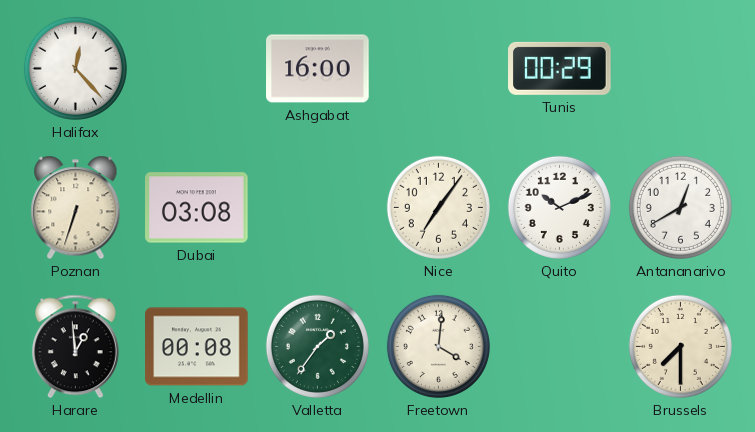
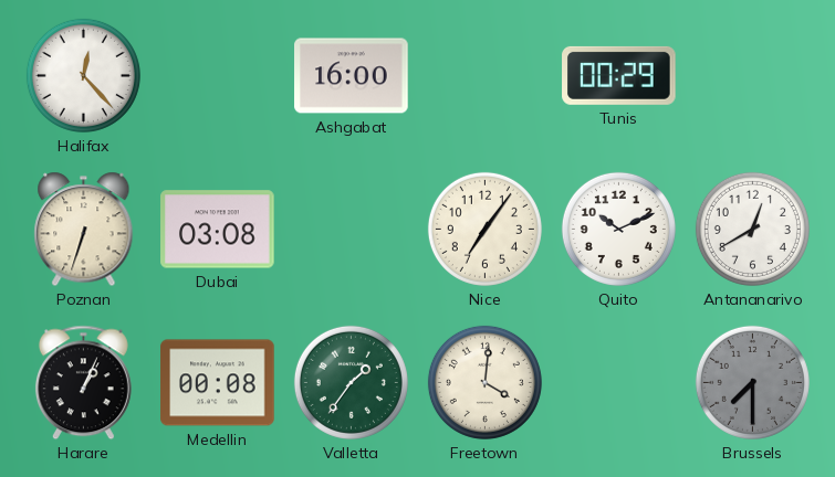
Harare: 12:59 -> 1:04
Brussels dial: cream -> grey
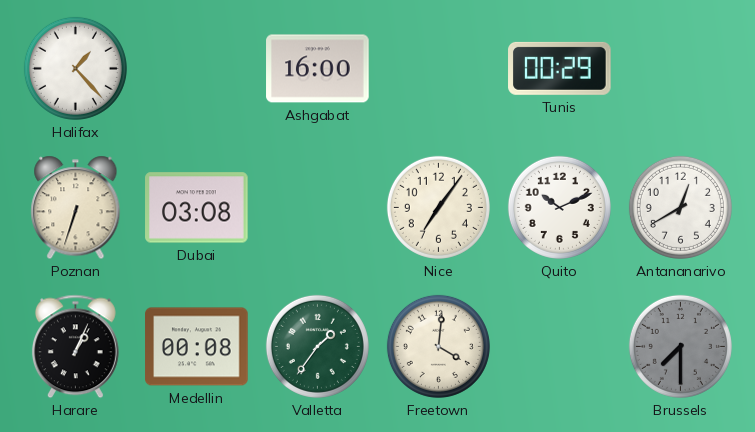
Halifax: 12:23 -> 1:23
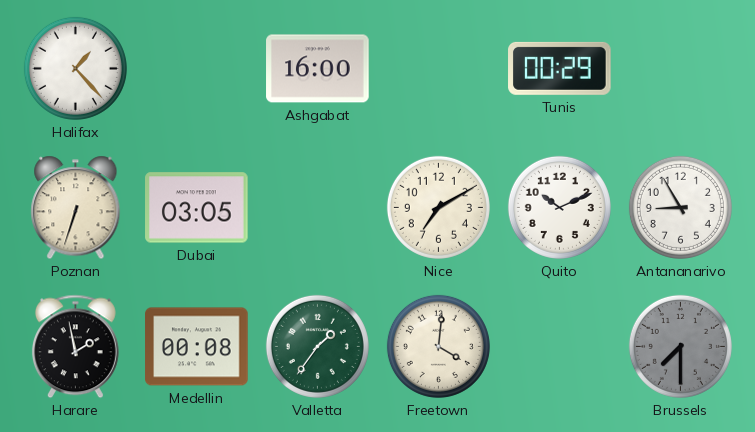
Dubai: 03:08 -> 03:05
Nice: 7:06 -> 7:10
Antananarivo: 12:40 -> 8:55
Harare: 1:04 -> 1:58
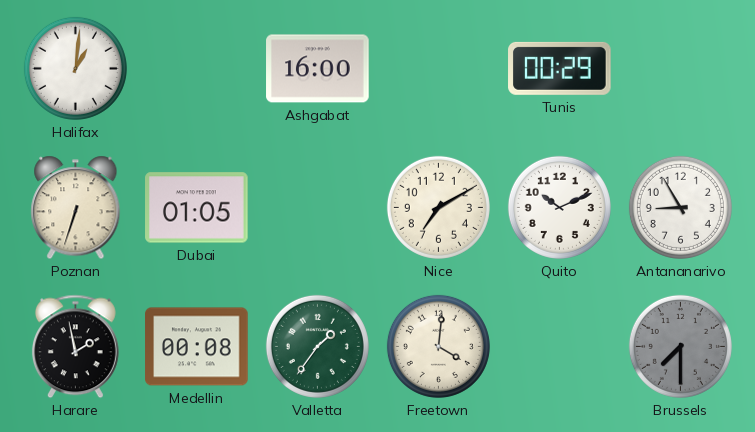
Halifax: 1:23 -> 1:01
Dubai: 03:05 -> 01:05
